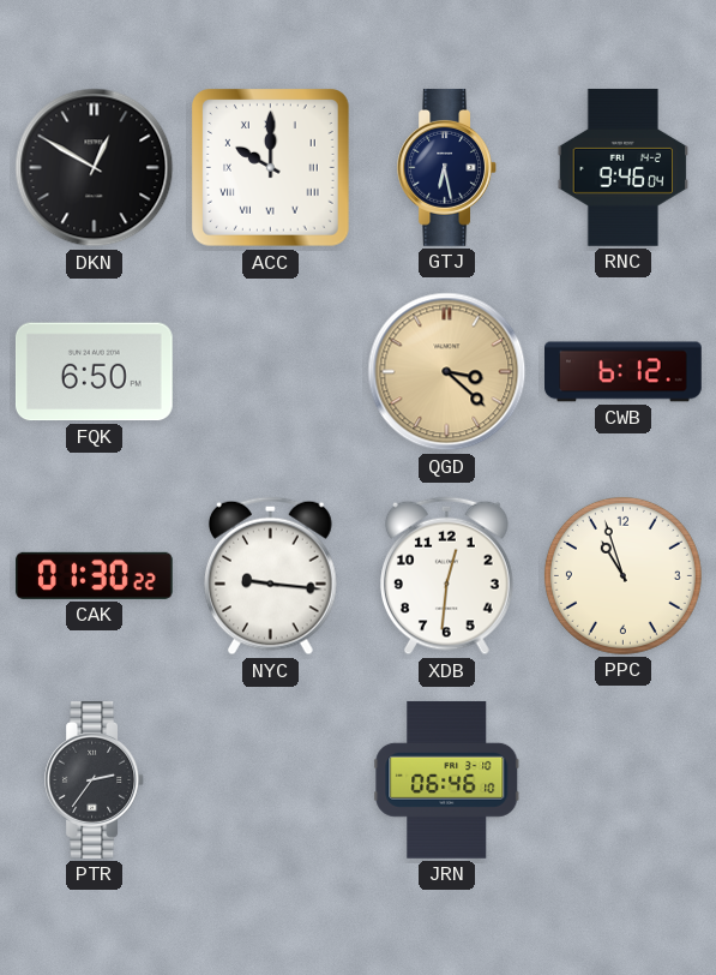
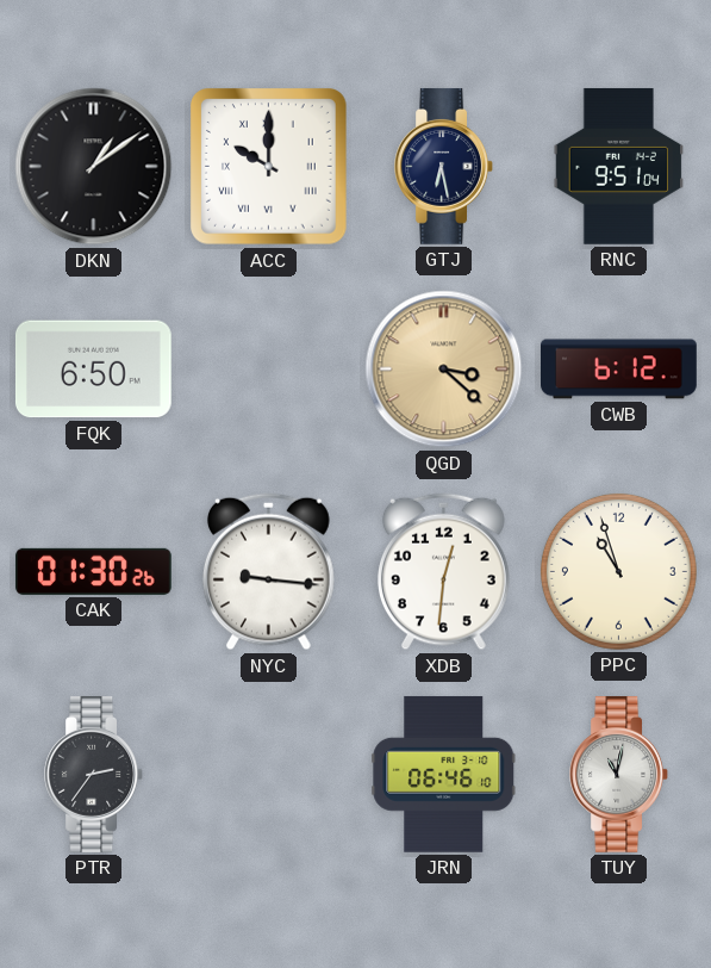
DKN: 12:50 -> 1:09
RNC: 9:46 -> 9:51
CAK: 01:30:22 -> 01:30:26
TUY: none -> 11:02
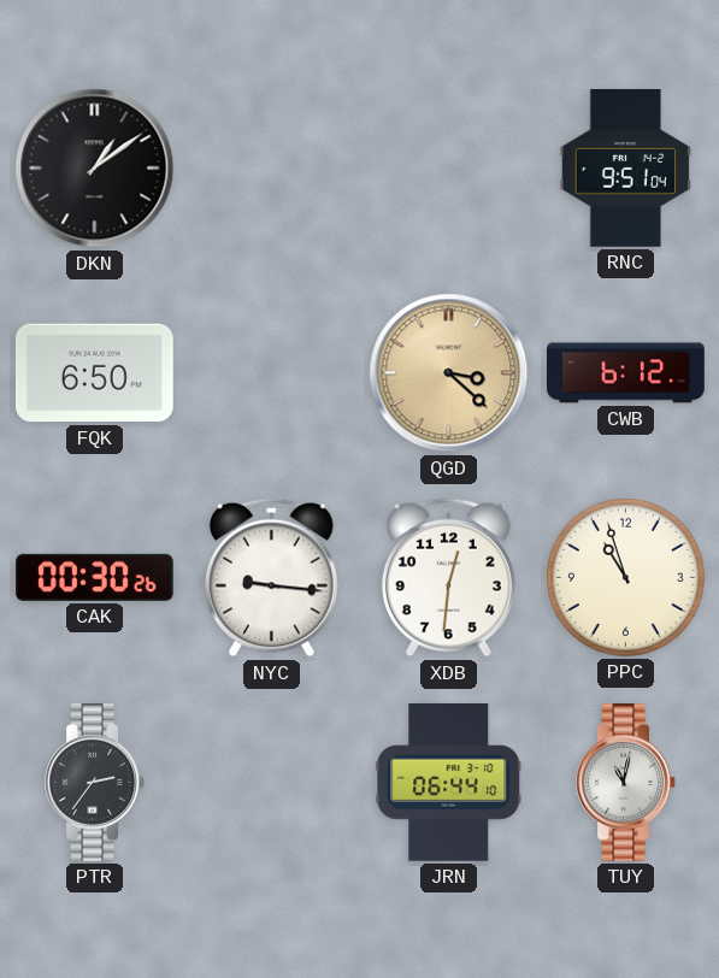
ACC: 10:00 -> none
GTJ: 6:28 -> none
CAK: 01:30 -> 00:30
JRN: 06:46 -> 06:44
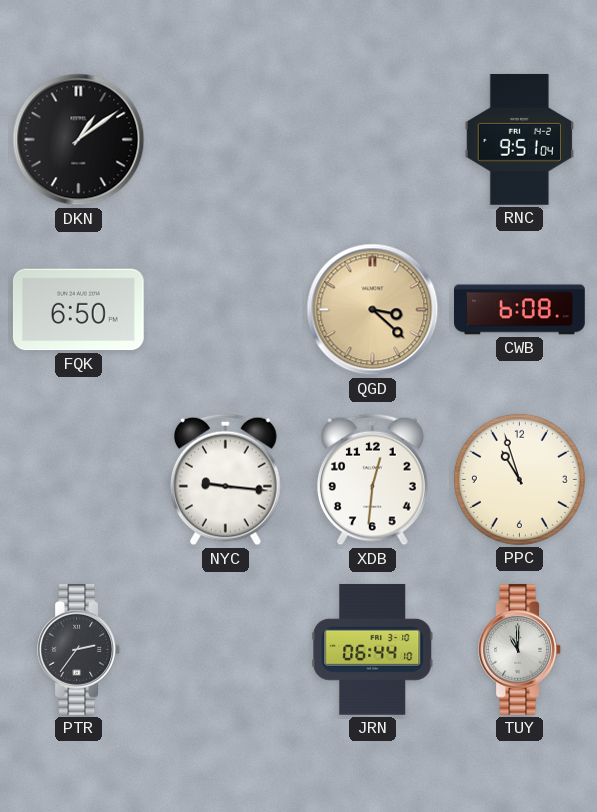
CWB: 6:12 -> 6:08
CAK: 00:30 -> none
TUY: 11:02 -> 11:00
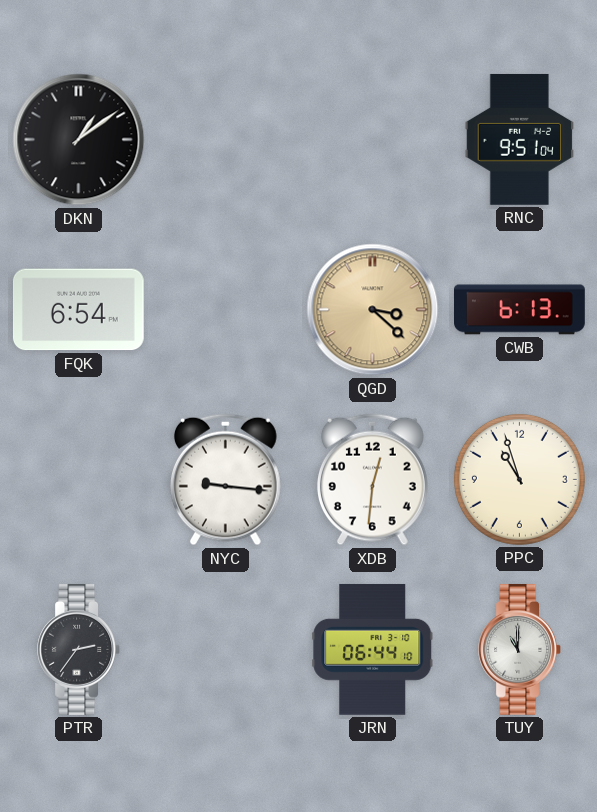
FQK: 6:50 -> 6:54
CWB: 6:08 -> 6:13
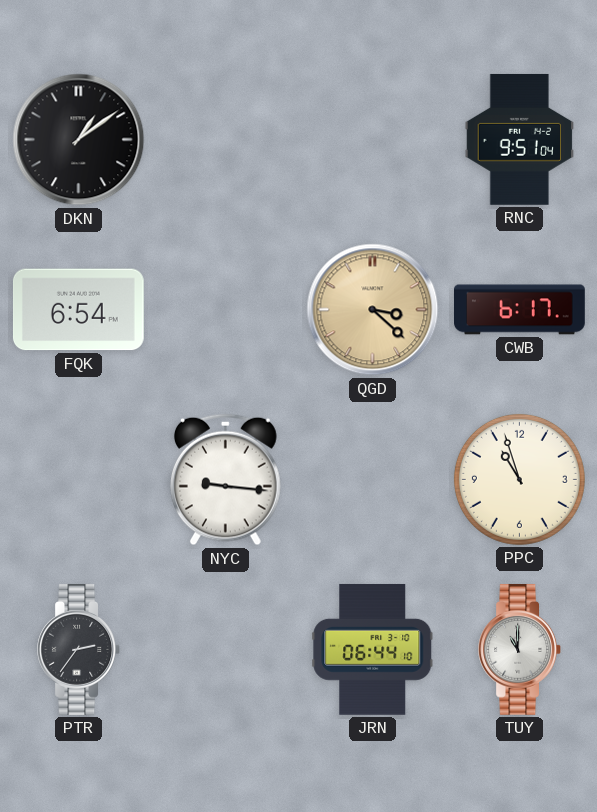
CWB: 6:13 -> 6:17
XDB: 12:31 -> none
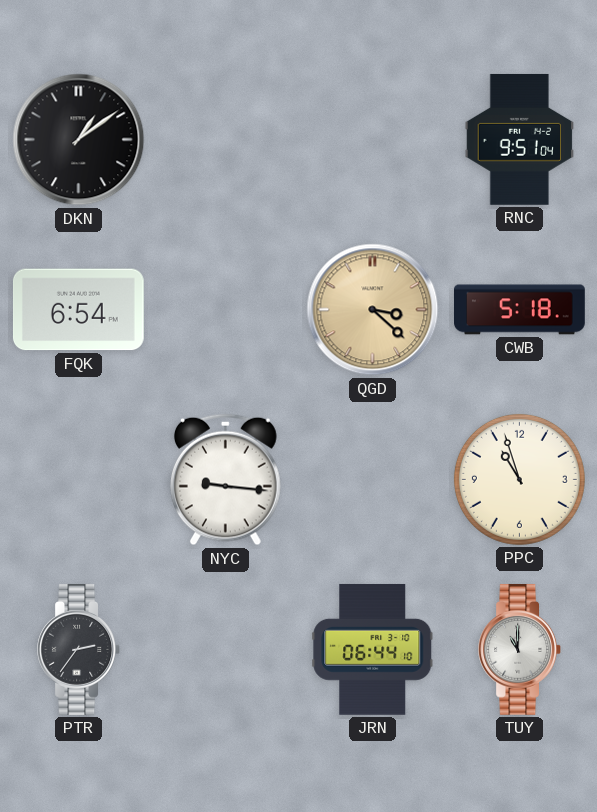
CWB: 6:17 -> 5:18
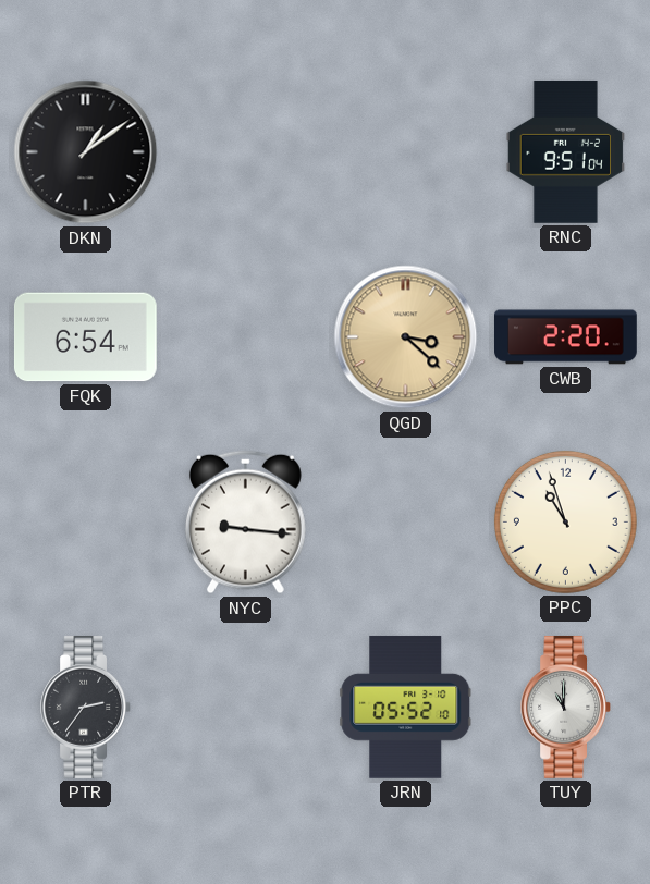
CWB: 5:18 -> 2:20
JRN: 06:44 -> 05:52
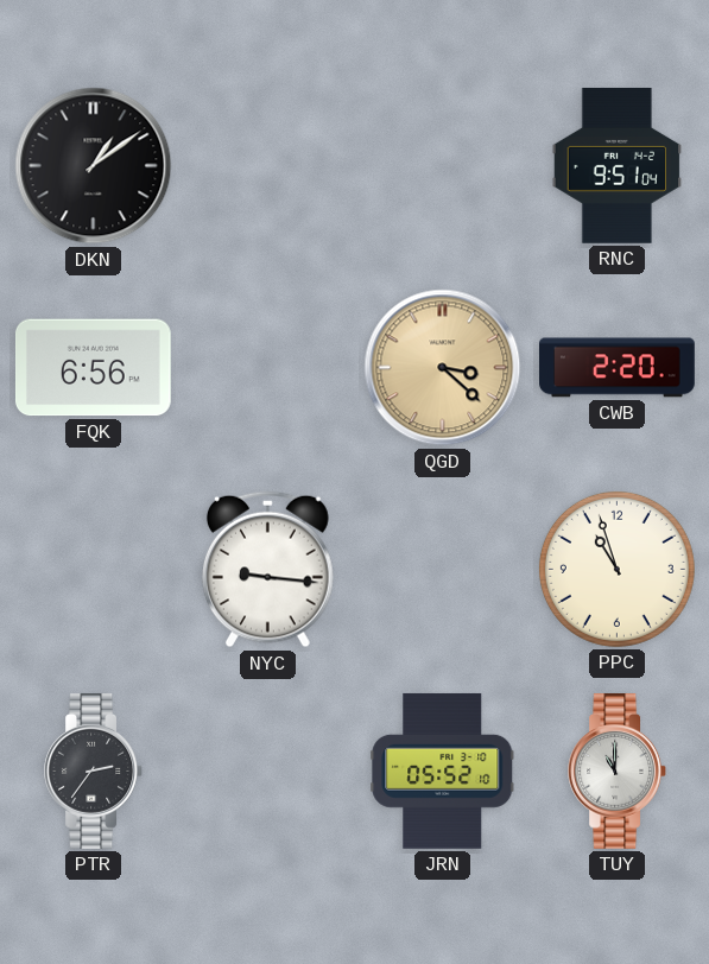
FQK: 6:54 -> 6:56
